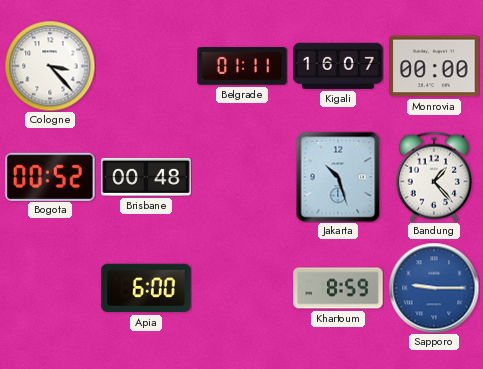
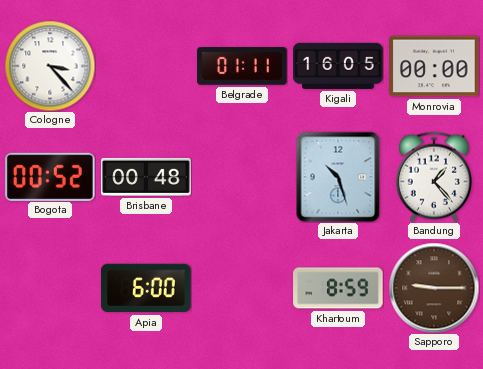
Kigali: 16:07 -> 16:05
Sapporo dial: blue -> brown
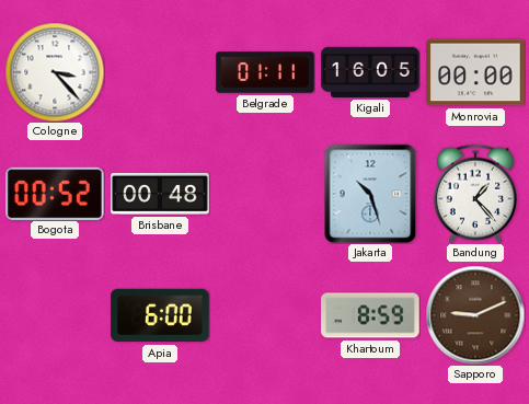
Sapporo: 9:15 -> 9:11
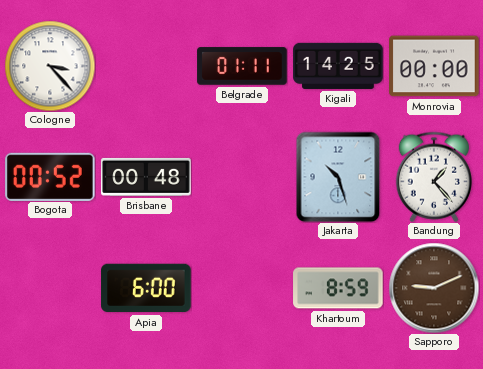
Kigali: 16:05 -> 14:25
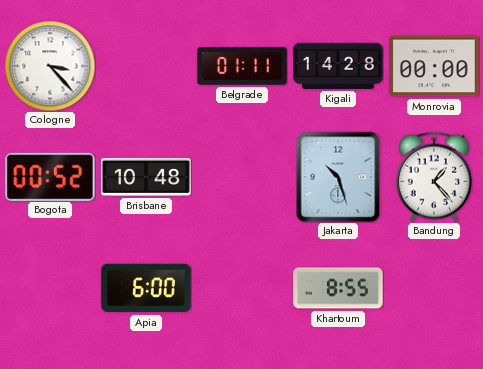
Kigali: 14:25 -> 14:28
Brisbane: 00:48 -> 10:48
Khartoum: 8:59 -> 8:55
Sapporo: 9:11 -> none
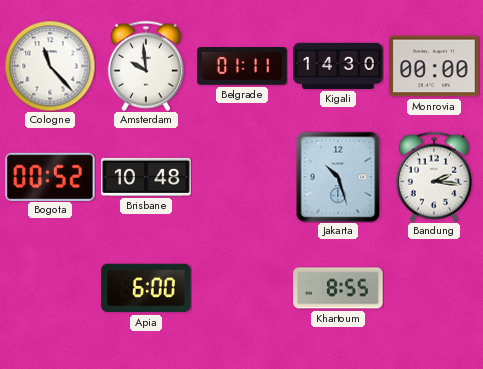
Cologne: 3:23 -> 11:23
Amsterdam: none -> 9:59
Kigali: 14:28 -> 14:30
Bandung: 1:23 -> 2:16
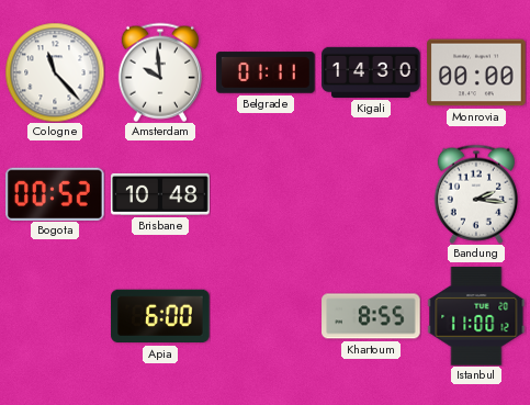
Jakarta: 10:27 -> none
Istanbul: none -> 11:00
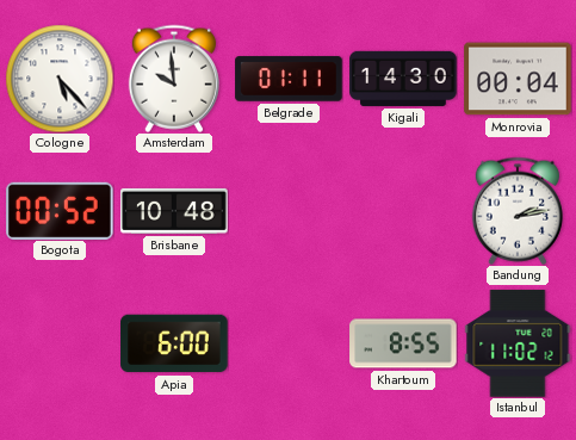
Cologne: 11:23 -> 5:23
Monrovia: 00:00 -> 00:04
Bandung: 2:16 -> 2:13
Istanbul: 11:00 -> 11:02
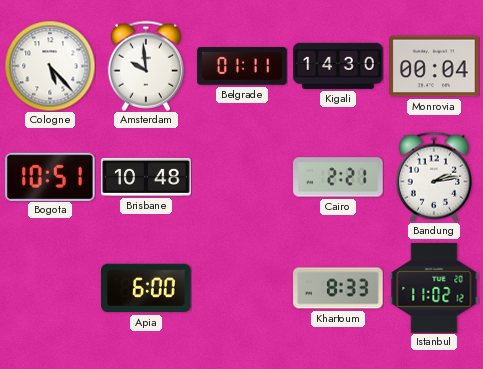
Bogota: 00:52 -> 10:51
Cairo: none -> 2:21
Khartoum: 8:55 -> 8:33
